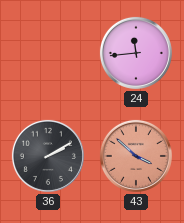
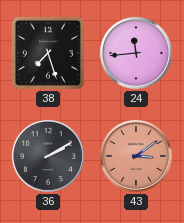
38: none -> 7:27
43: 3:52 -> 3:09
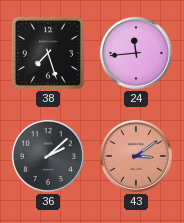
36: 2:10 -> 2:08
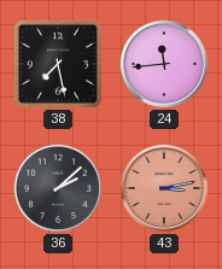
38: 7:27 -> 7:28
43: 3:09 -> 3:13
